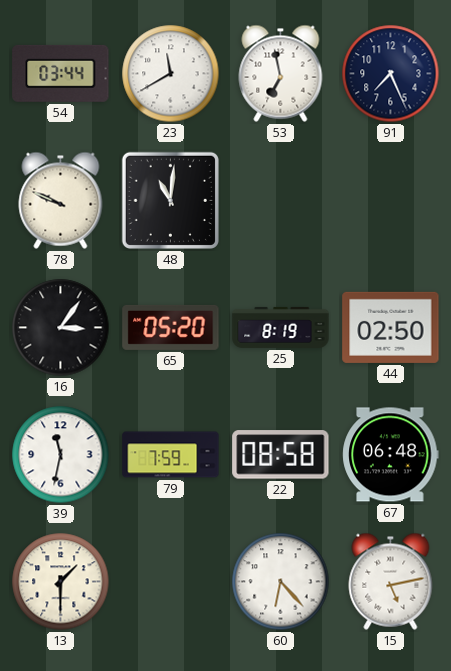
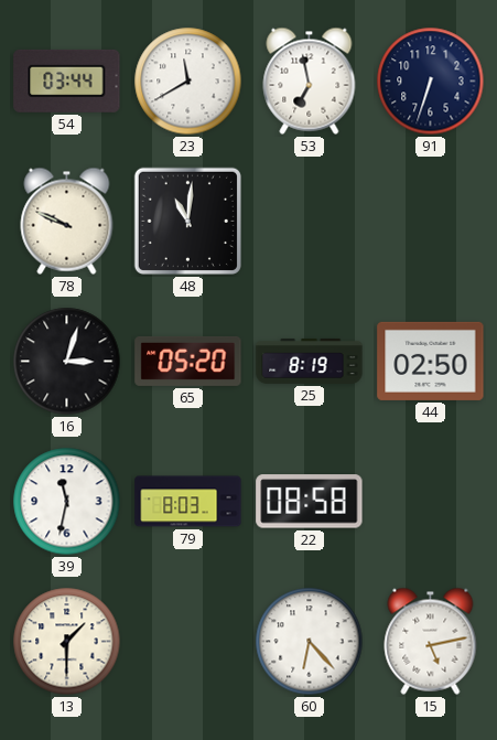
91: 7:26 -> 6:33
16: 3:06 -> 3:03
79: 7:59 -> 8:03
67: 06:48 -> none
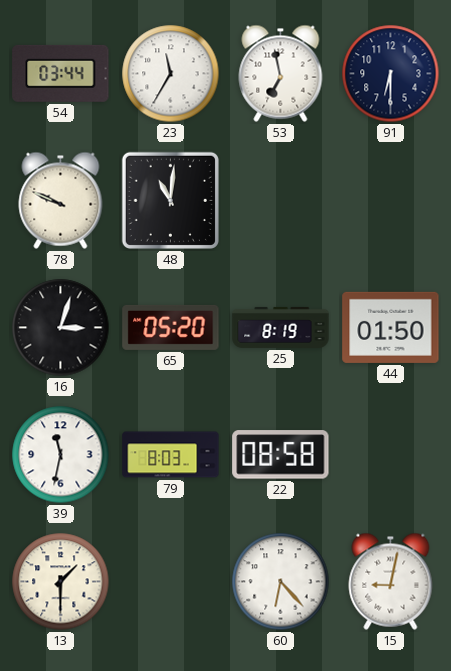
23: 11:40 -> 11:35
91: 6:33 -> 6:30
44: 02:50 -> 01:50
15: 5:13 -> 9:02
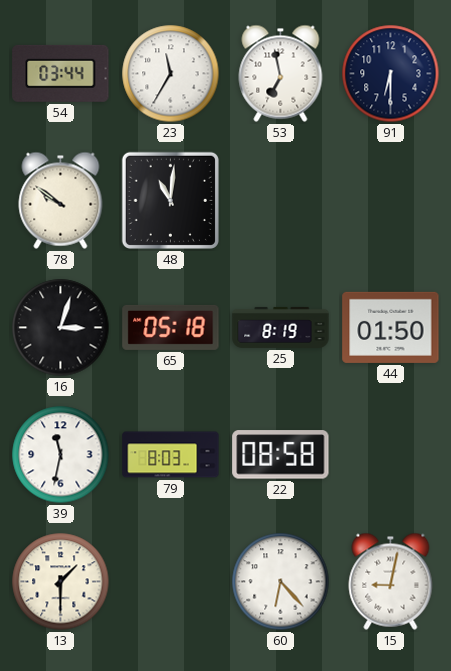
78: 9:49 -> 9:51
65: 05:20 -> 05:18
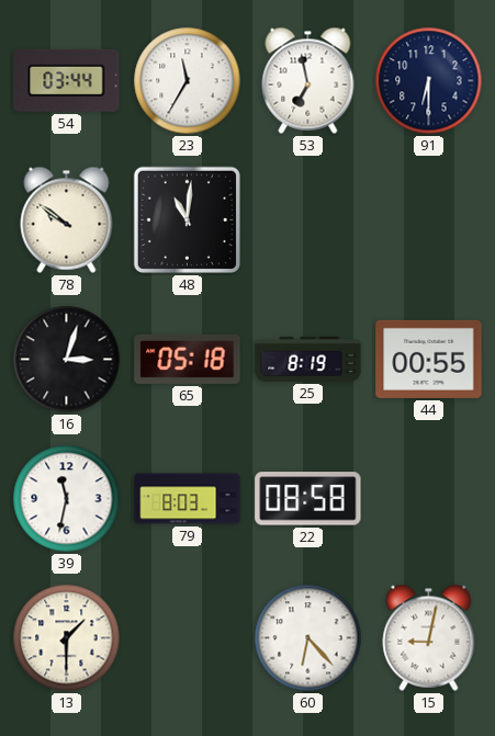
44: 01:50 -> 00:55
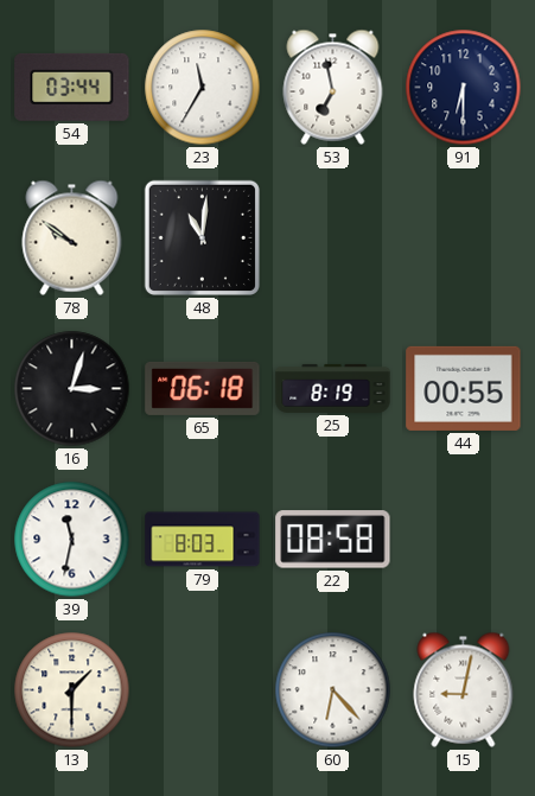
65: 05:18 -> 06:18
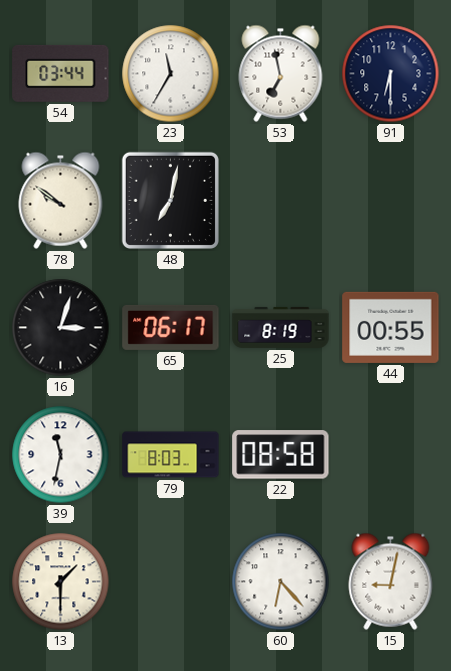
48: 11:01 -> 7:02
65: 06:18 -> 06:17
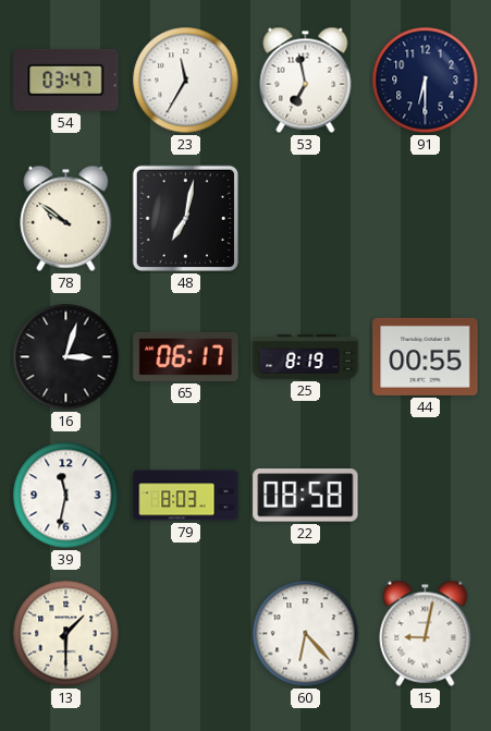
54: 03:44 -> 03:47
